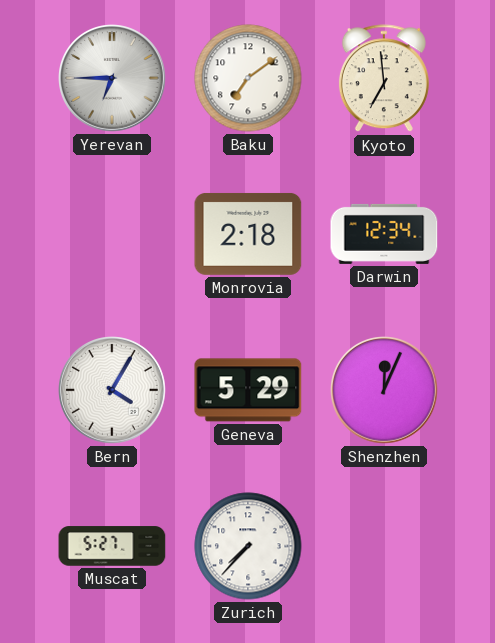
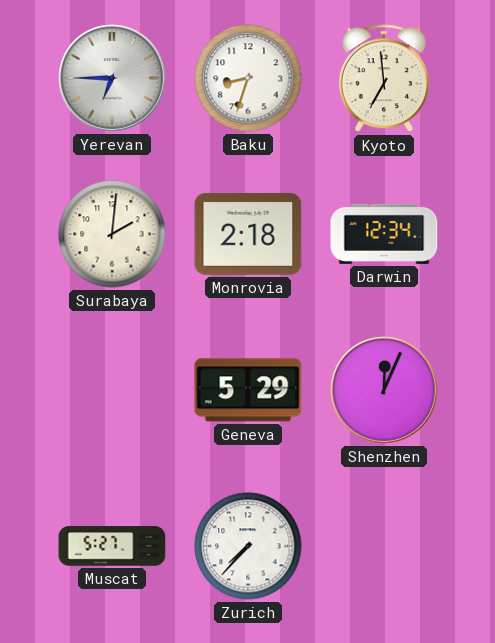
Baku: 7:09 -> 8:33
Surabaya: none -> 2:01
Bern: 4:05 -> none
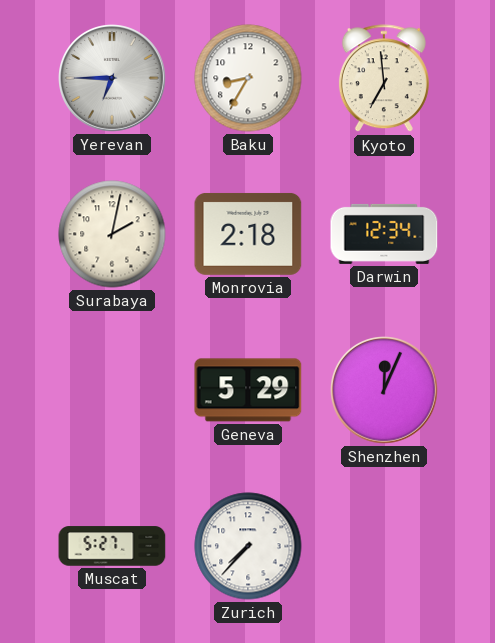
Baku: 8:33 -> 8:35
Surabaya: 2:01 -> 2:02
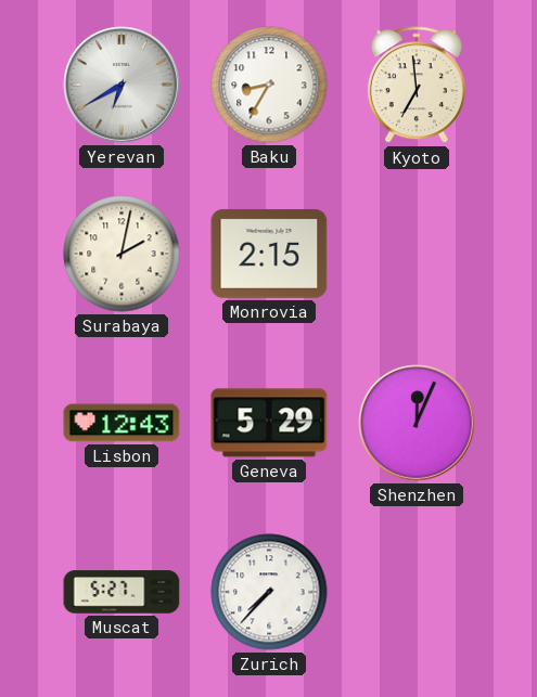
Yerevan: 6:45 -> 6:40
Monrovia: 2:18 -> 2:15
Darwin: 12:34 -> none
Lisbon: none -> 12:43
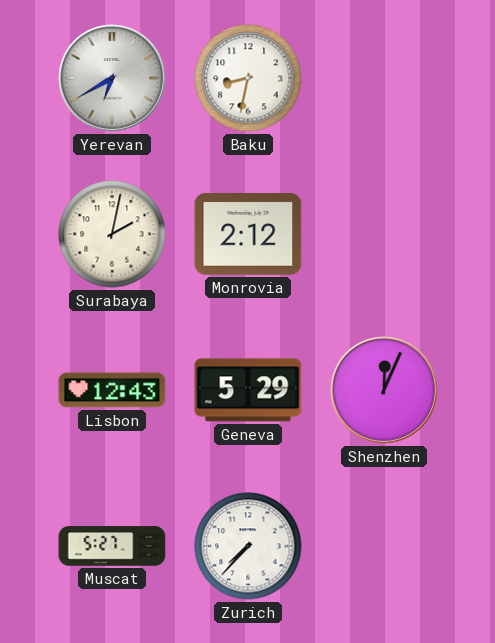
Baku: 8:35 -> 8:32
Kyoto: 6:59 -> none
Monrovia: 2:15 -> 2:12
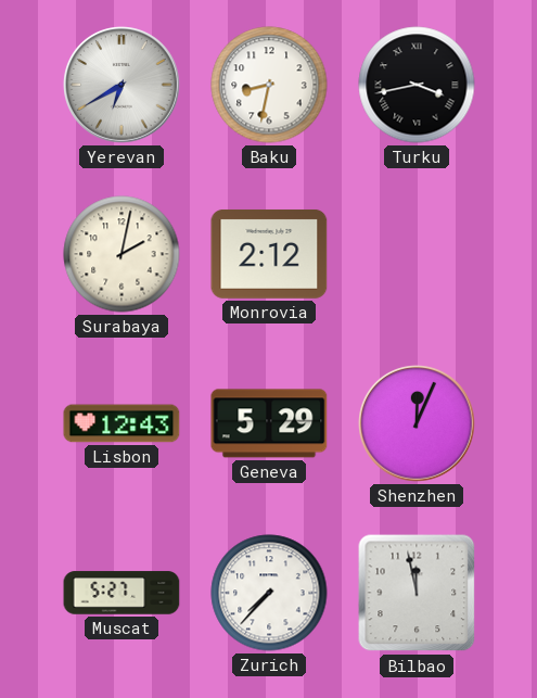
Turku: none -> 3:43
Bilbao: none -> 11:58
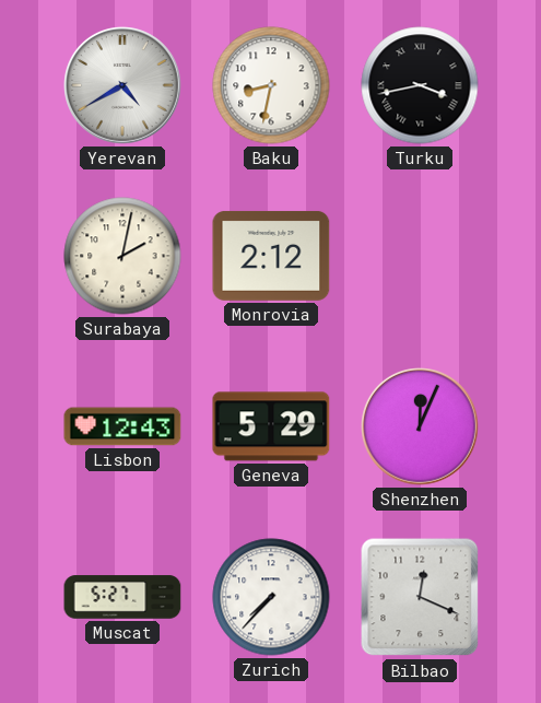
Yerevan: 6:40 -> 4:40
Bilbao: 11:58 -> 12:19
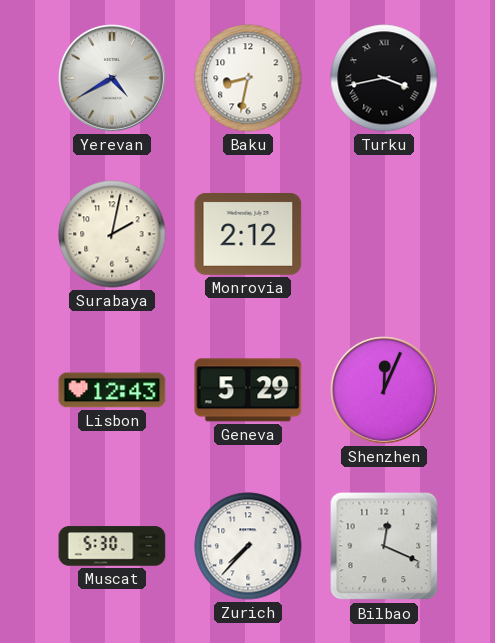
Muscat: 5:27 -> 5:30
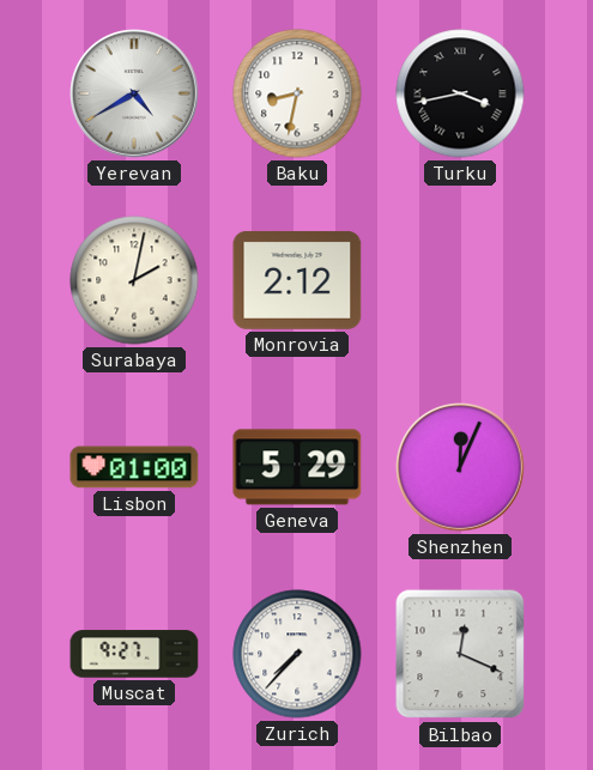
Lisbon: 12:43 -> 01:00
Muscat: 5:30 -> 9:27
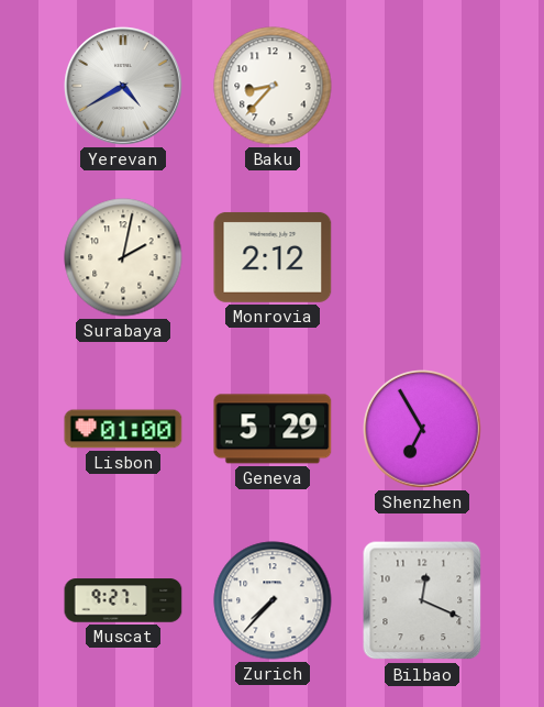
Baku: 8:32 -> 8:37
Turku: 3:43 -> none
Shenzhen: 12:04 -> 6:55
